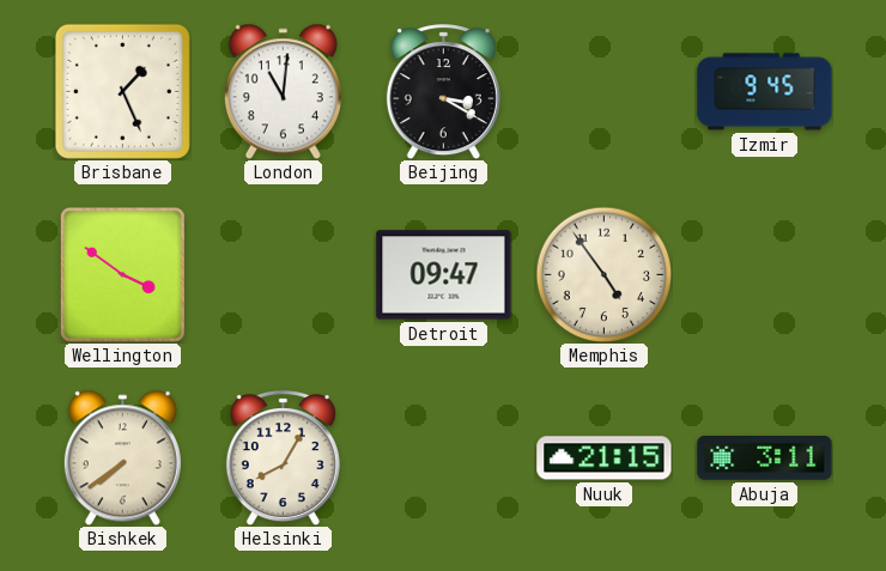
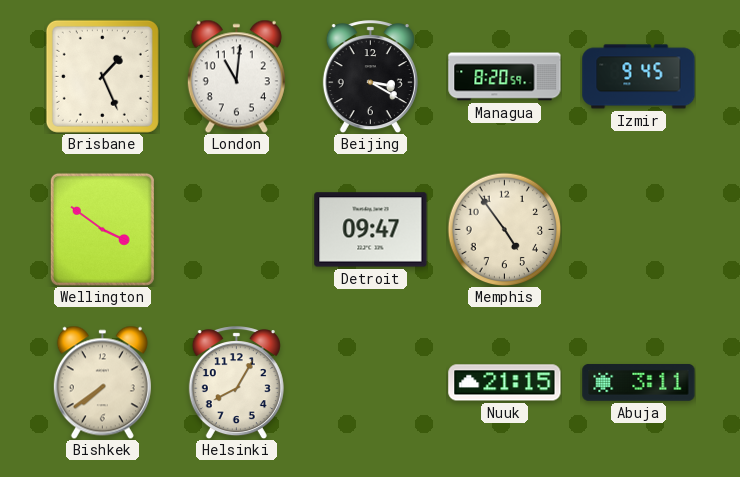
Managua: none -> 8:20
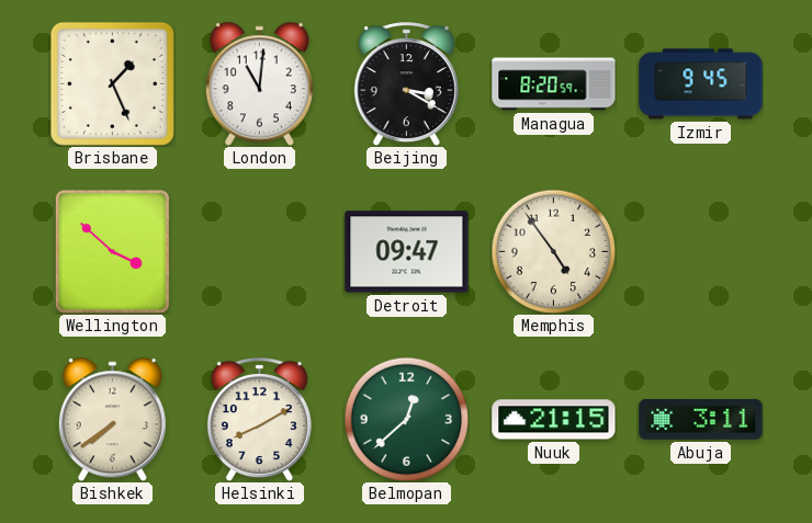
Wellington: 3:51 -> 3:52
Helsinki: 8:05 -> 8:10
Belmopan: none -> 12:38
